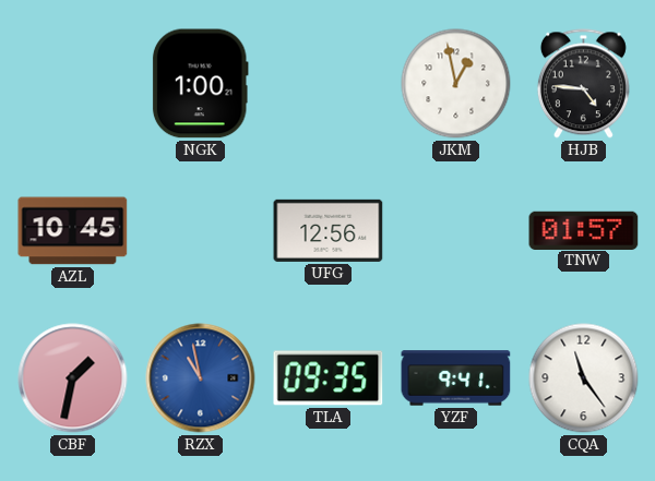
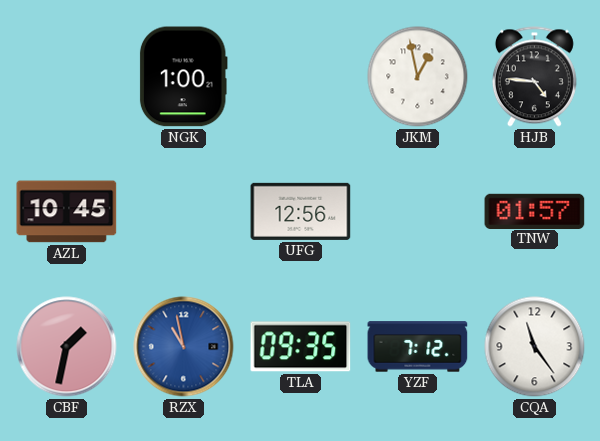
YZF: 9:41 -> 7:12
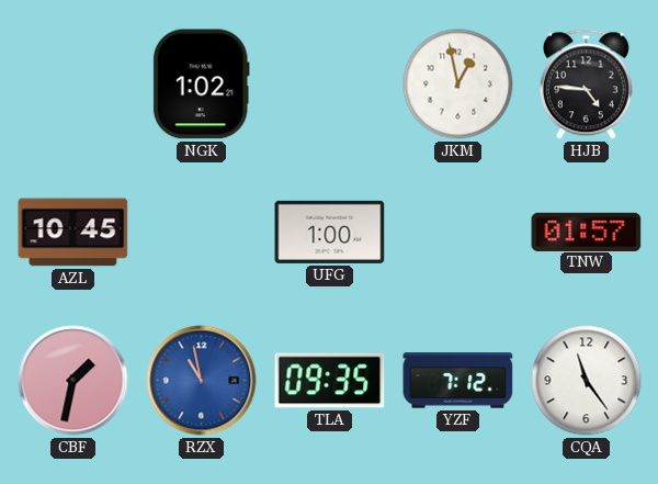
NGK: 1:00 -> 1:02
UFG: 12:56 -> 1:00
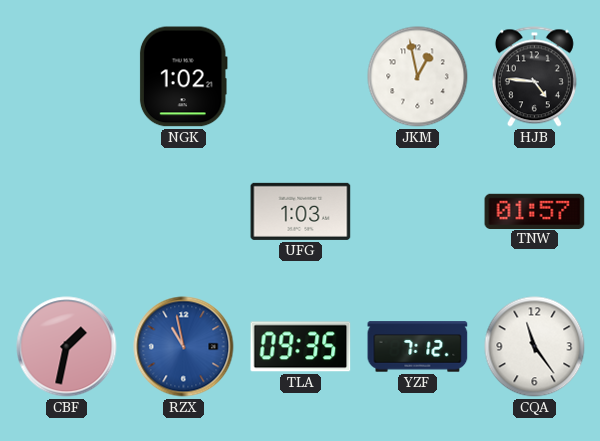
AZL: 10:45 -> none
UFG: 1:00 -> 1:03
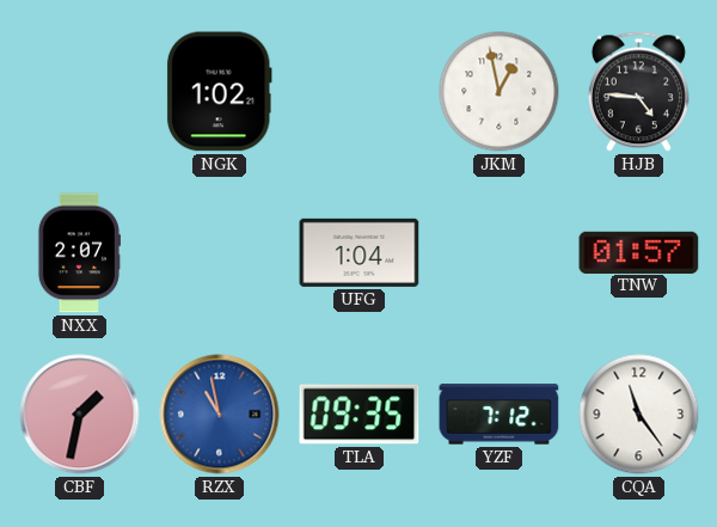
NXX: none -> 2:07
UFG: 1:03 -> 1:04
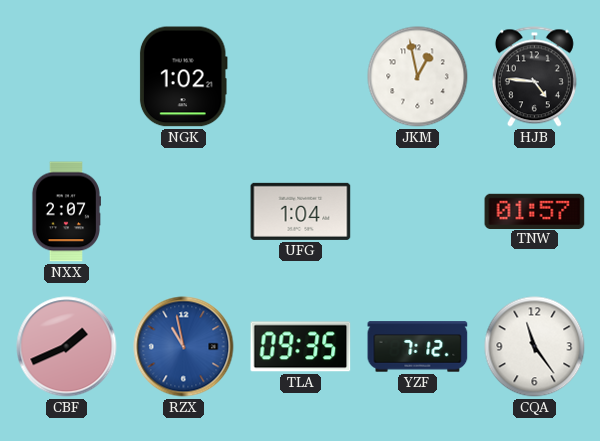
CBF: 1:32 -> 1:41
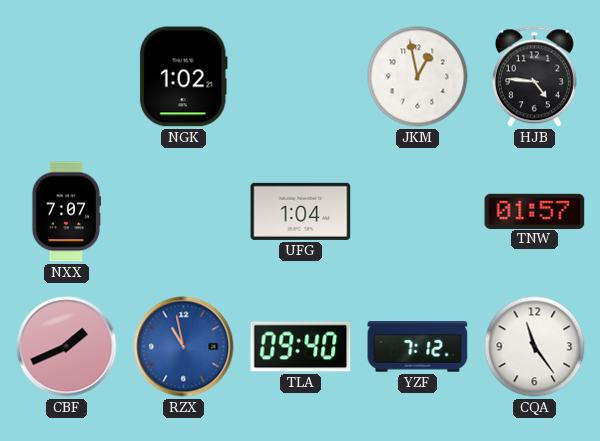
NXX: 2:07 -> 7:07
TLA: 09:35 -> 09:40
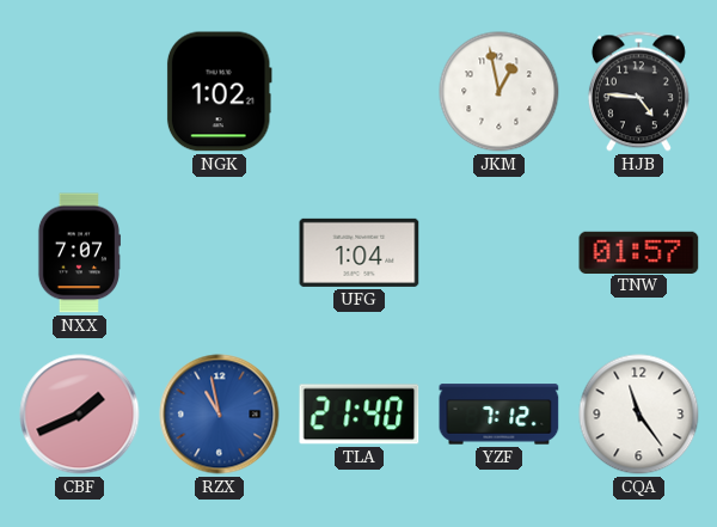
TLA: 09:40 -> 21:40
